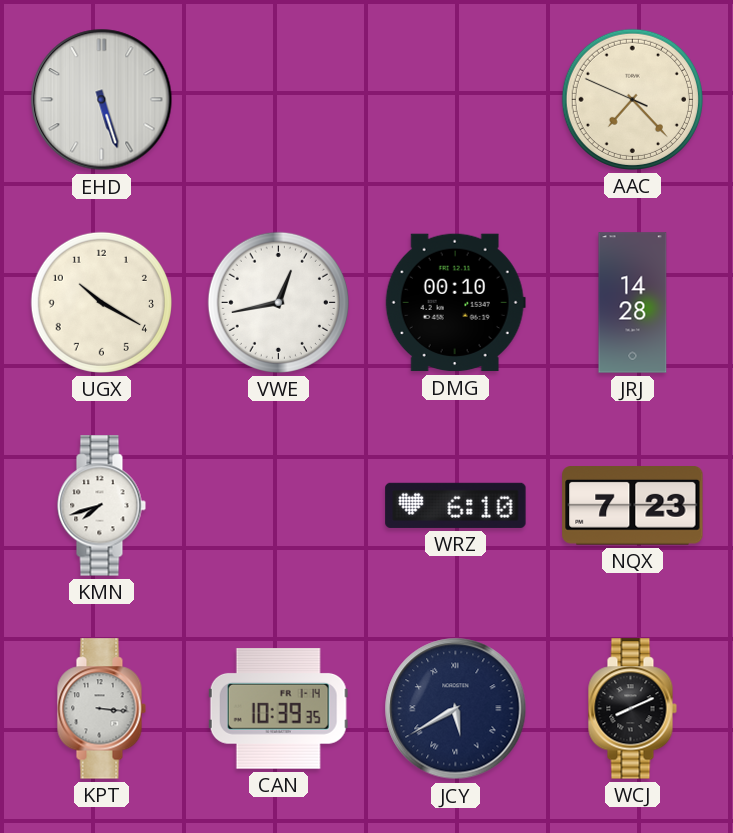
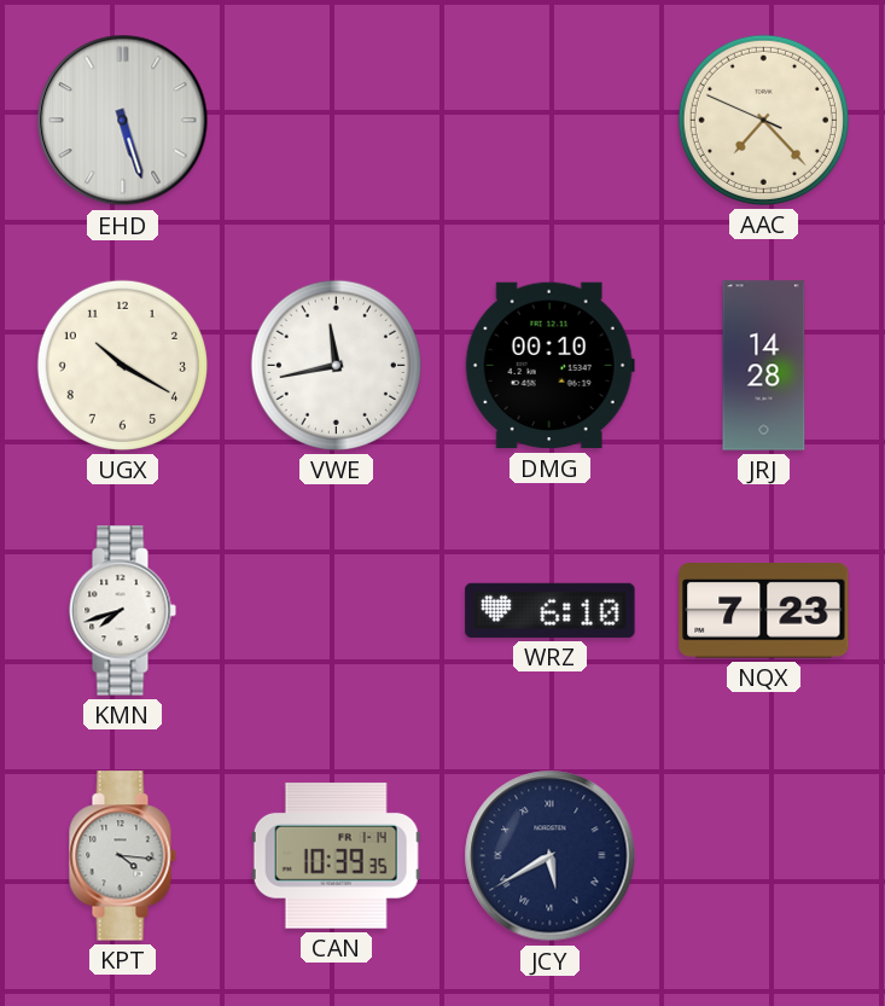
VWE: 12:43 -> 11:43
KPT: 3:16 -> 4:16
WCJ: 8:11 -> none
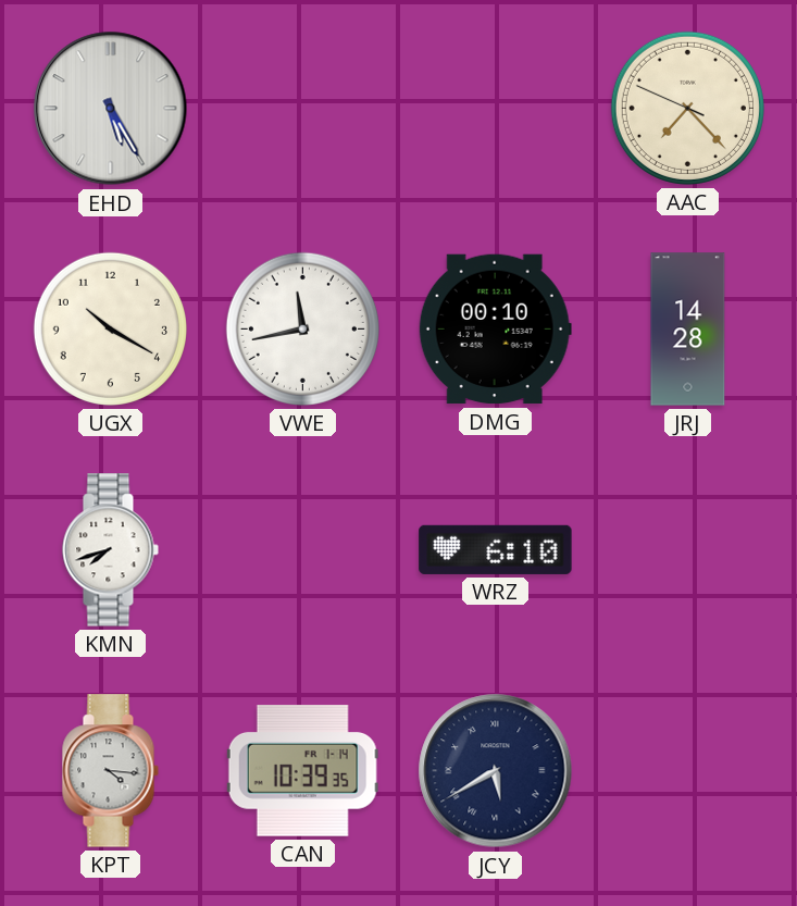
EHD: 5:27 -> 5:25
NQX: 7:23 -> none
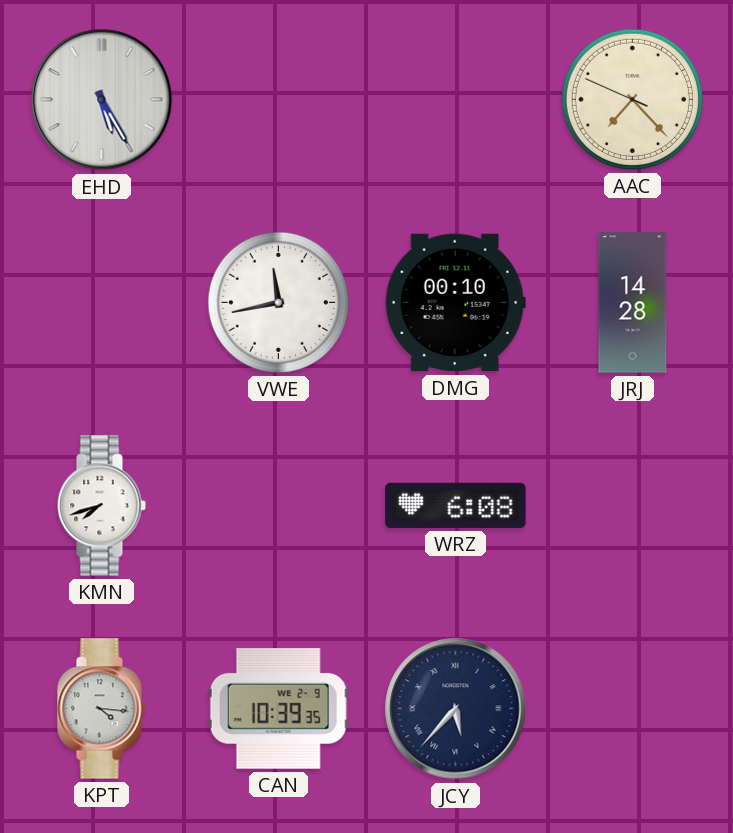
UGX: 10:20 -> none
WRZ: 6:10 -> 6:08
CAN date: FR 1-14 -> WE 2-9
JCY: 5:40 -> 5:37
